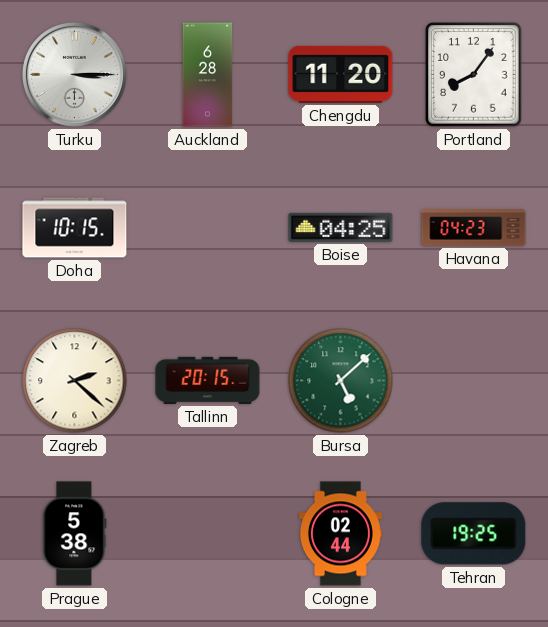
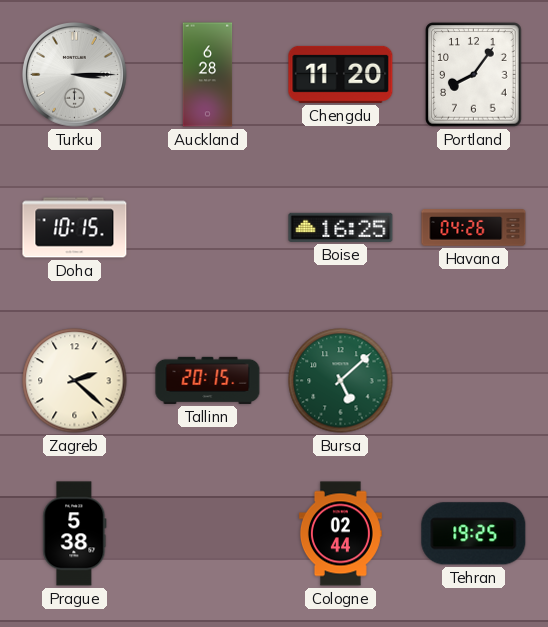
Boise: 04:25 -> 16:25
Havana: 04:23 -> 04:26
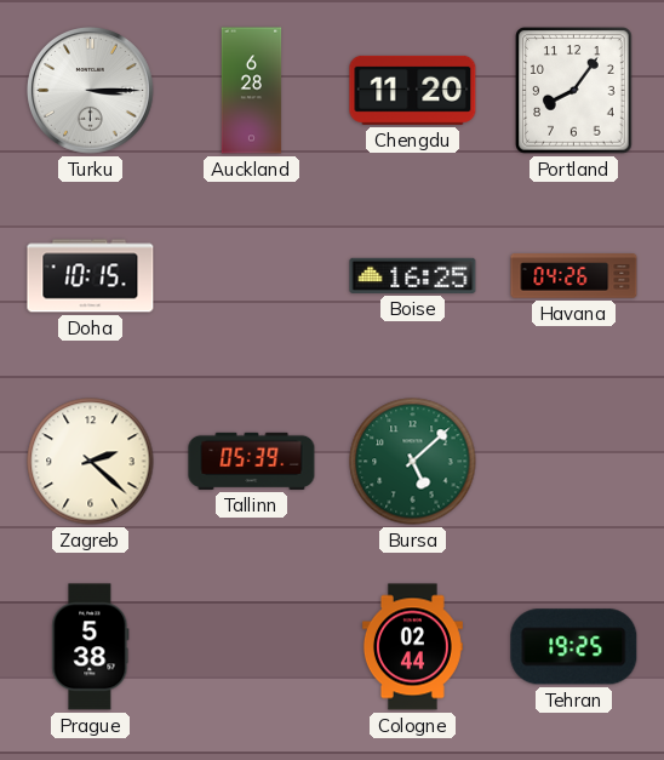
Tallinn: 20:15 -> 05:39
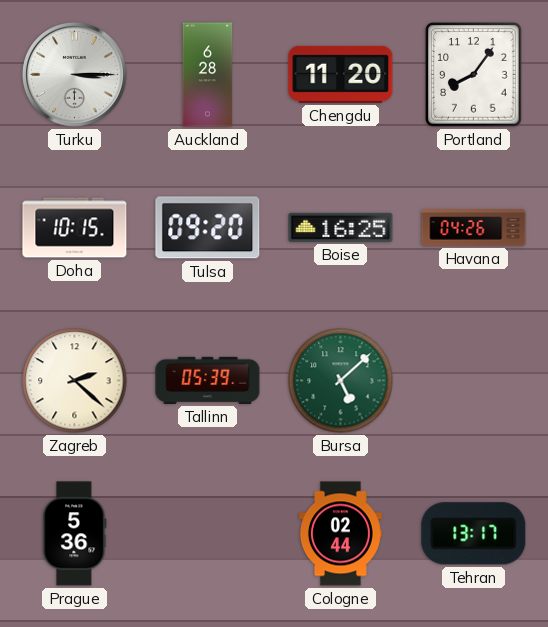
Tulsa: none -> 09:20
Prague: 5:38 -> 5:36
Tehran: 19:25 -> 13:17
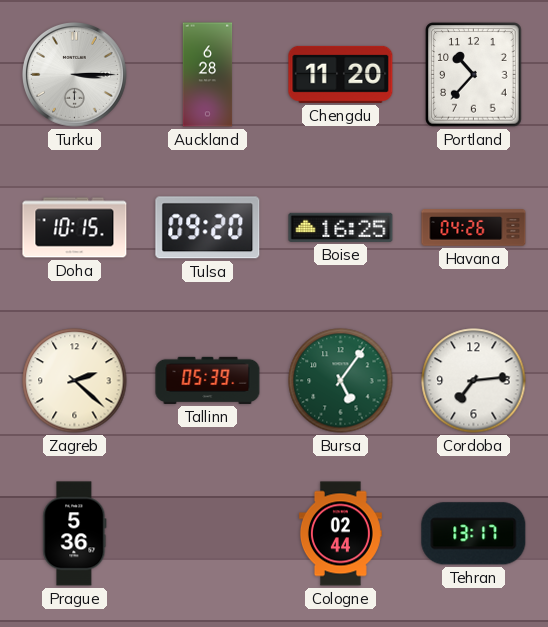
Portland: 8:06 -> 10:37
Bursa: 5:08 -> 5:06
Cordoba: none -> 7:14
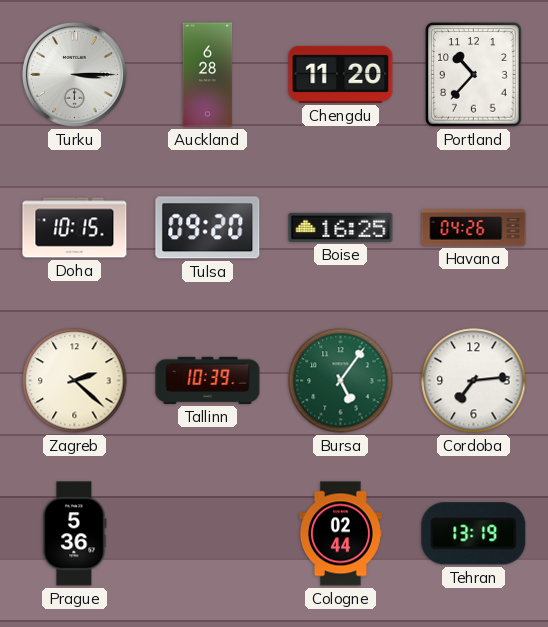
Tallinn: 05:39 -> 10:39
Tehran: 13:17 -> 13:19
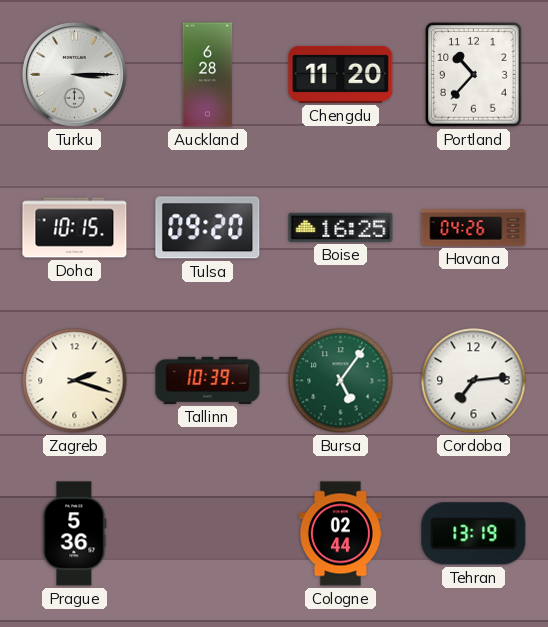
Zagreb: 2:22 -> 2:18
